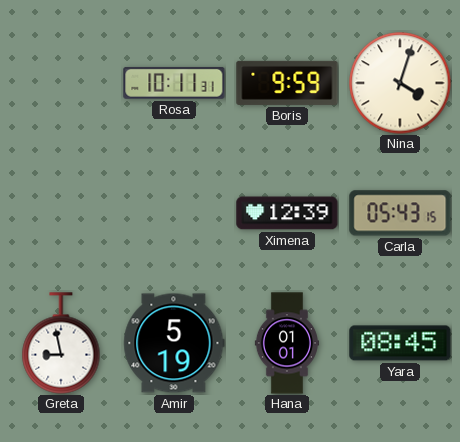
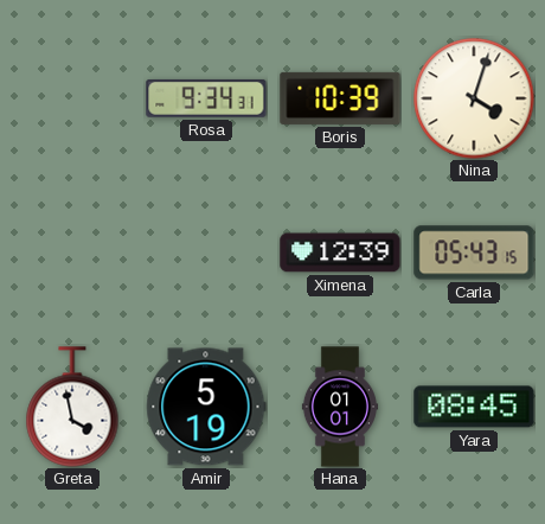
Rosa: 10:11 -> 9:34
Boris: 9:59 -> 10:39
Greta: 8:58 -> 3:58
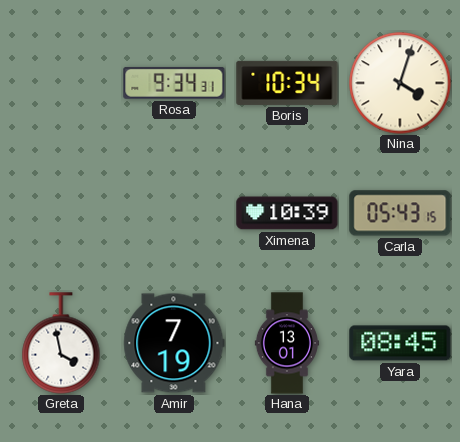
Boris: 10:39 -> 10:34
Ximena: 12:39 -> 10:39
Amir: 5:19 -> 7:19
Hana: 01:01 -> 13:01
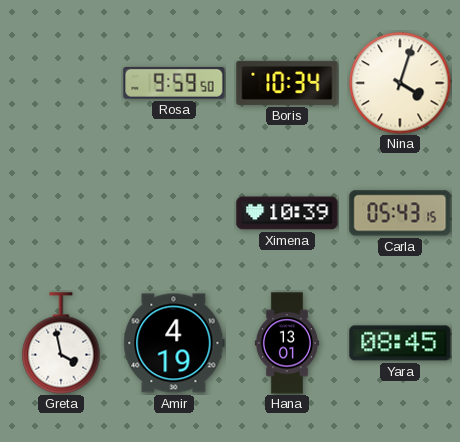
Rosa: 9:34 -> 9:59
Amir: 7:19 -> 4:19
